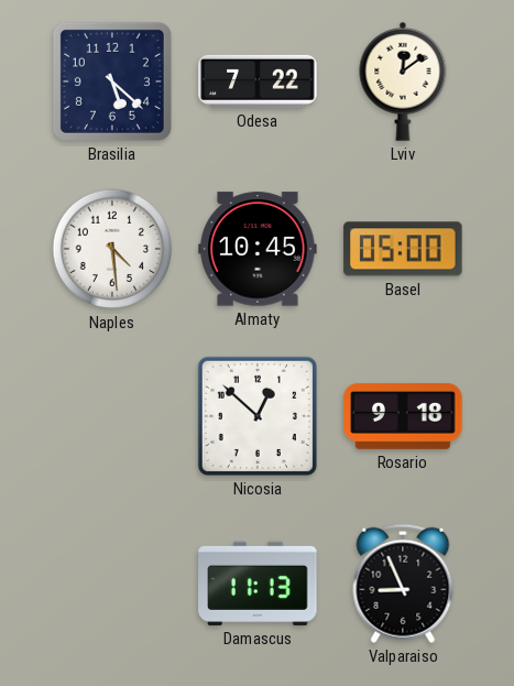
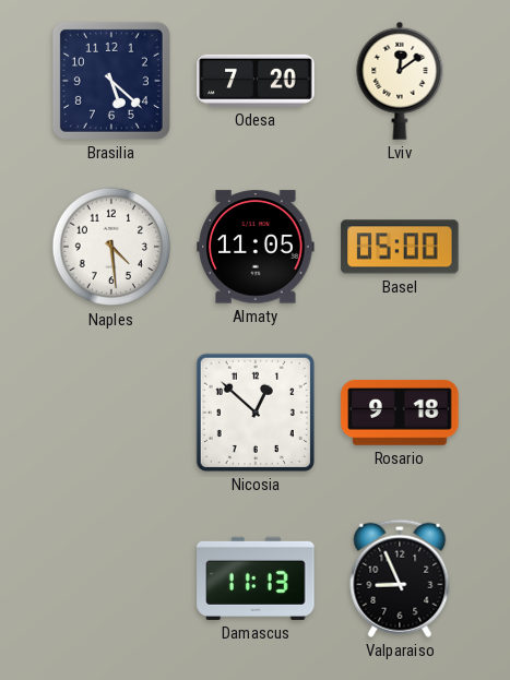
Odesa: 7:22 -> 7:20
Almaty: 10:45 -> 11:05
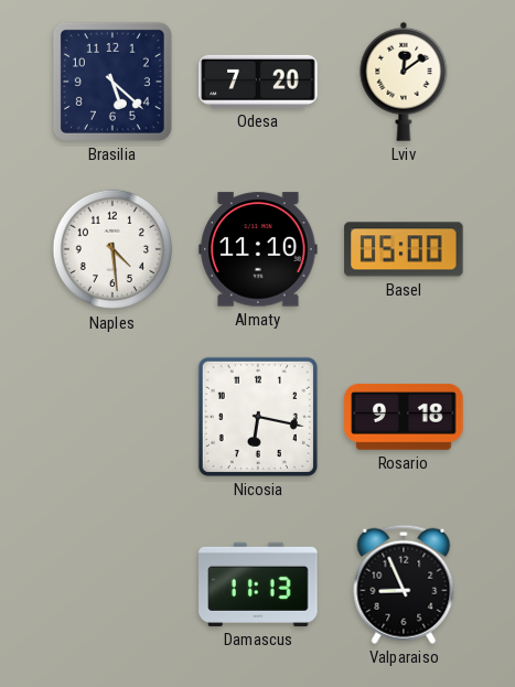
Almaty: 11:05 -> 11:10
Nicosia: 12:52 -> 6:17
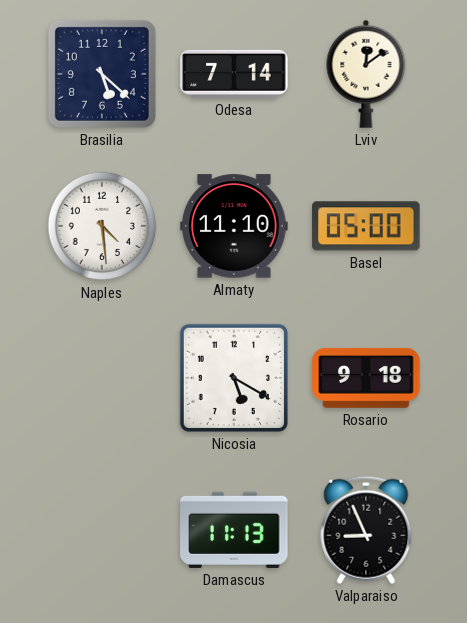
Odesa: 7:20 -> 7:14
Nicosia: 6:17 -> 5:20
